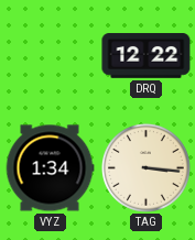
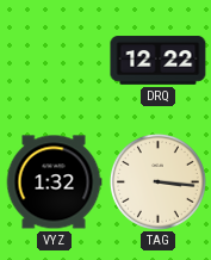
VYZ: 1:34 -> 1:32
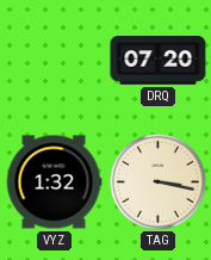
DRQ: 12:22 -> 07:20
TAG: 3:16 -> 3:17
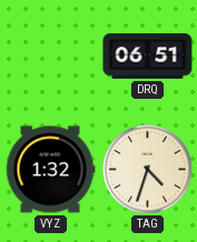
DRQ: 07:20 -> 06:51
TAG: 3:17 -> 4:33
